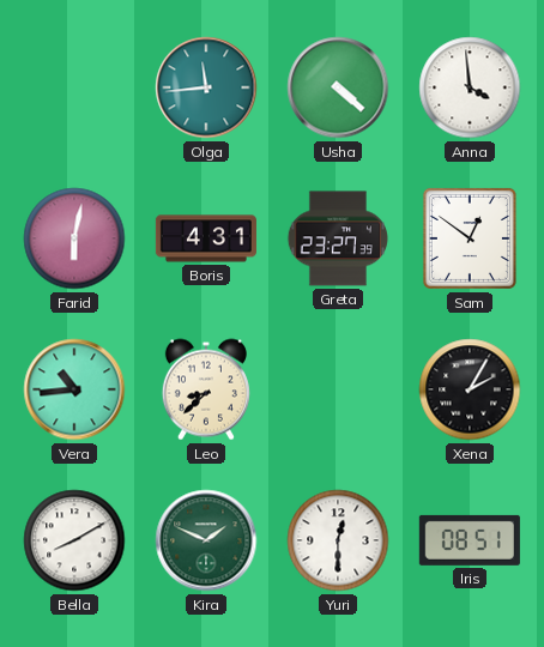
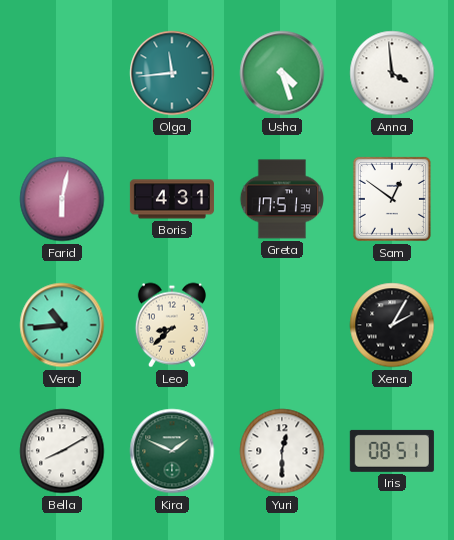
Usha: 4:22 -> 4:27
Greta: 23:27 -> 17:51
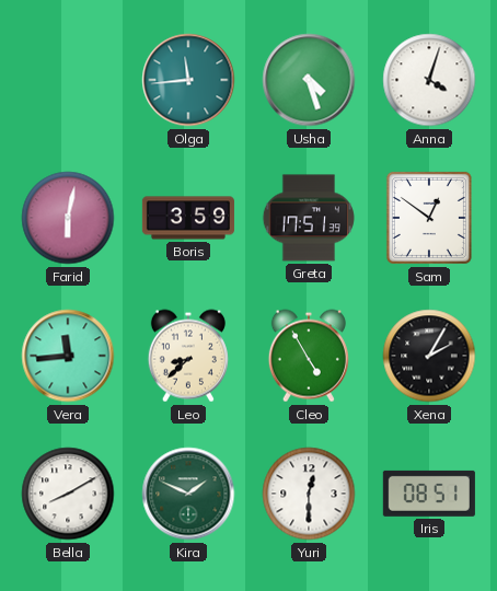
Anna: 3:59 -> 4:03
Boris: 4:31 -> 3:59
Vera: 10:44 -> 11:44
Cleo: none -> 4:55
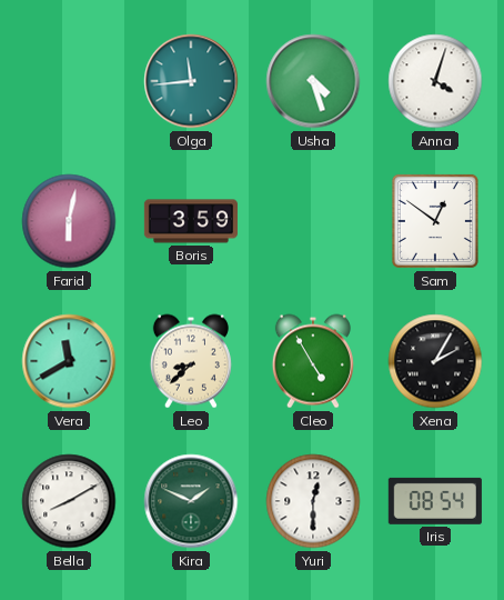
Greta: 17:51 -> none
Vera: 11:44 -> 11:40
Iris: 08:51 -> 08:54
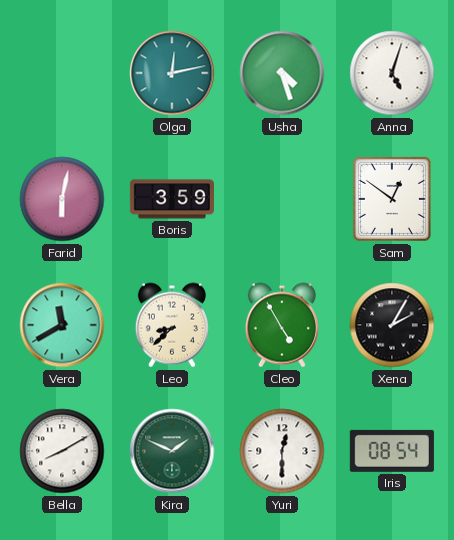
Olga: 11:44 -> 12:13
Anna: 4:03 -> 5:03
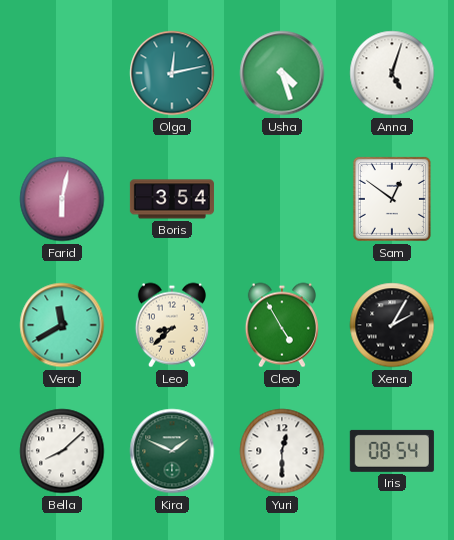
Boris: 3:59 -> 3:54
Bella: 8:10 -> 8:08
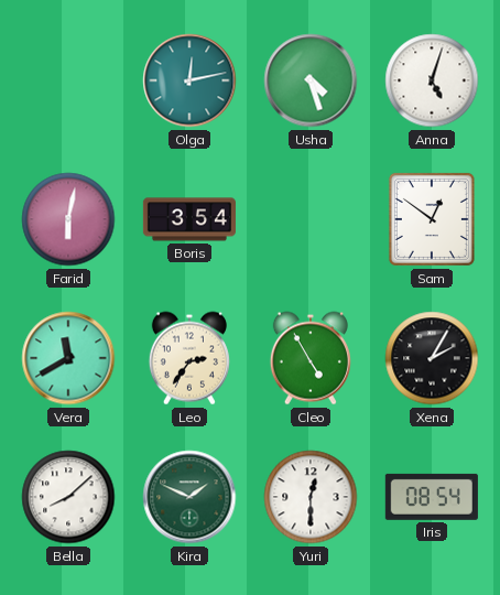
Leo: 8:38 -> 2:36
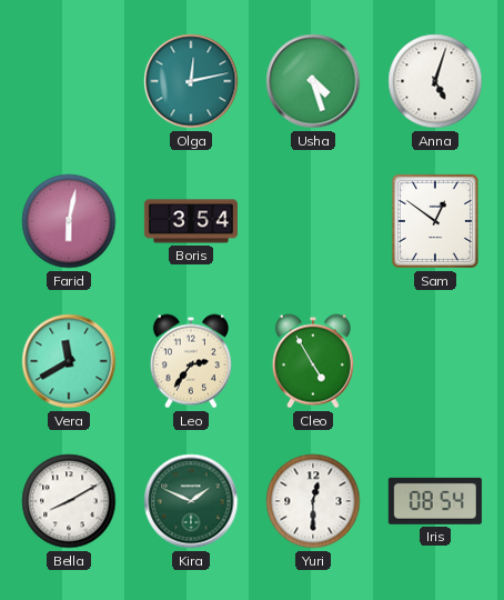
Xena: 2:05 -> none
Bella: 8:08 -> 8:10
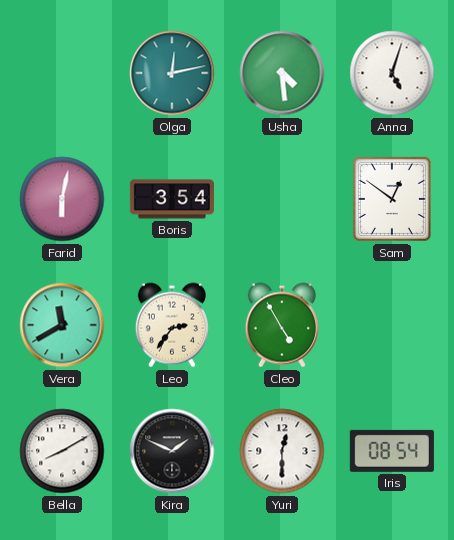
Usha: 4:27 -> 4:29
Kira dial: green -> black
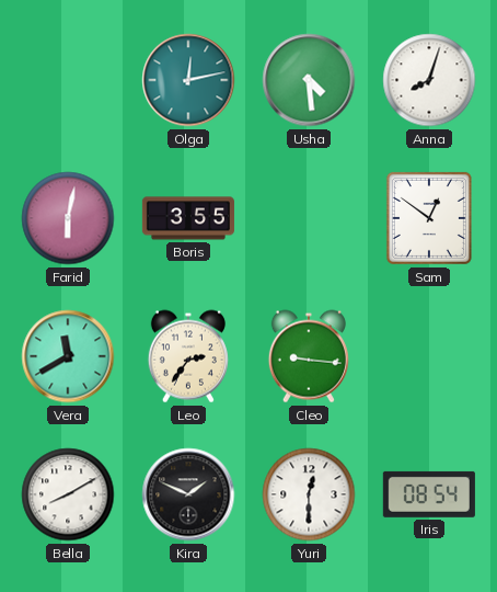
Anna: 5:03 -> 8:03
Boris: 3:54 -> 3:55
Cleo: 4:55 -> 9:16
